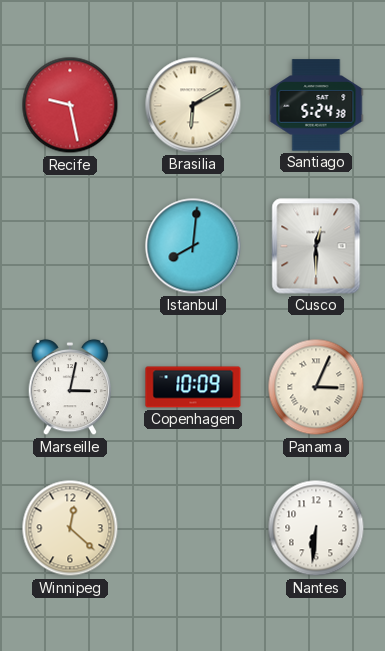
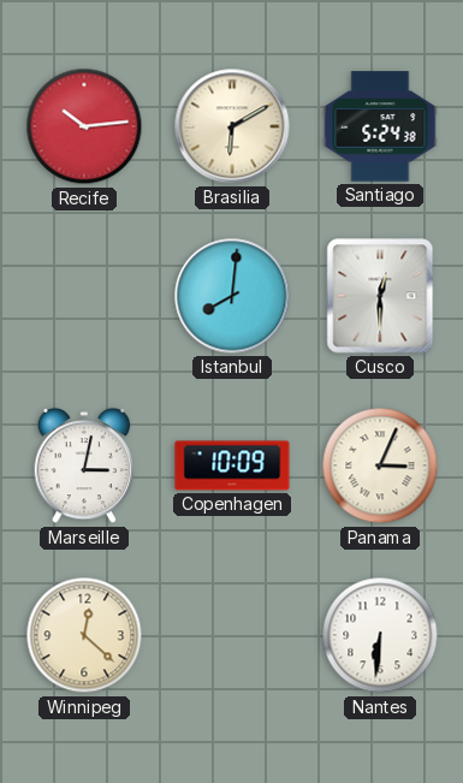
Recife: 9:28 -> 10:14
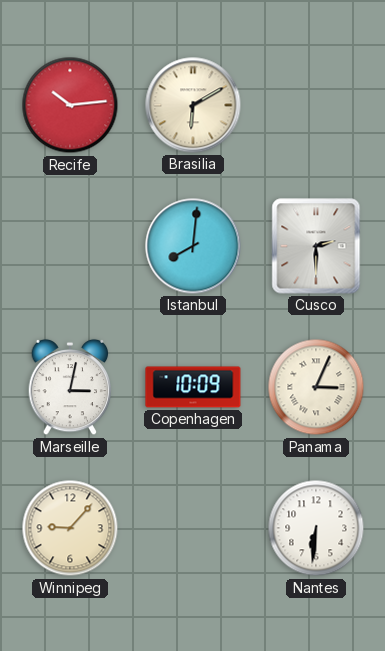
Santiago: 5:24 -> none
Cusco: 12:30 -> 2:30
Winnipeg: 12:22 -> 9:07
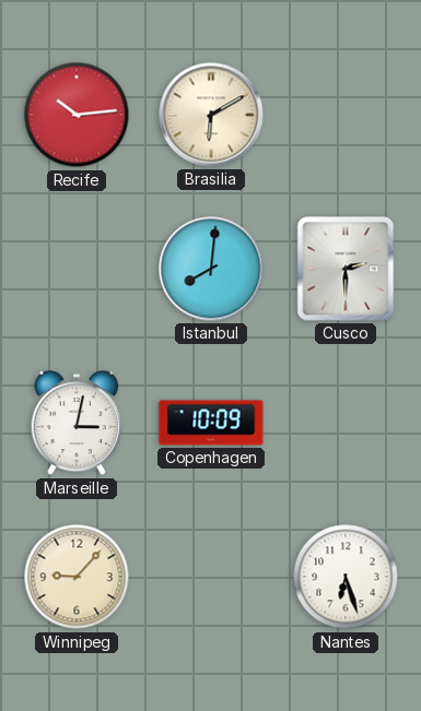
Panama: 3:04 -> none
Nantes: 6:31 -> 6:27
